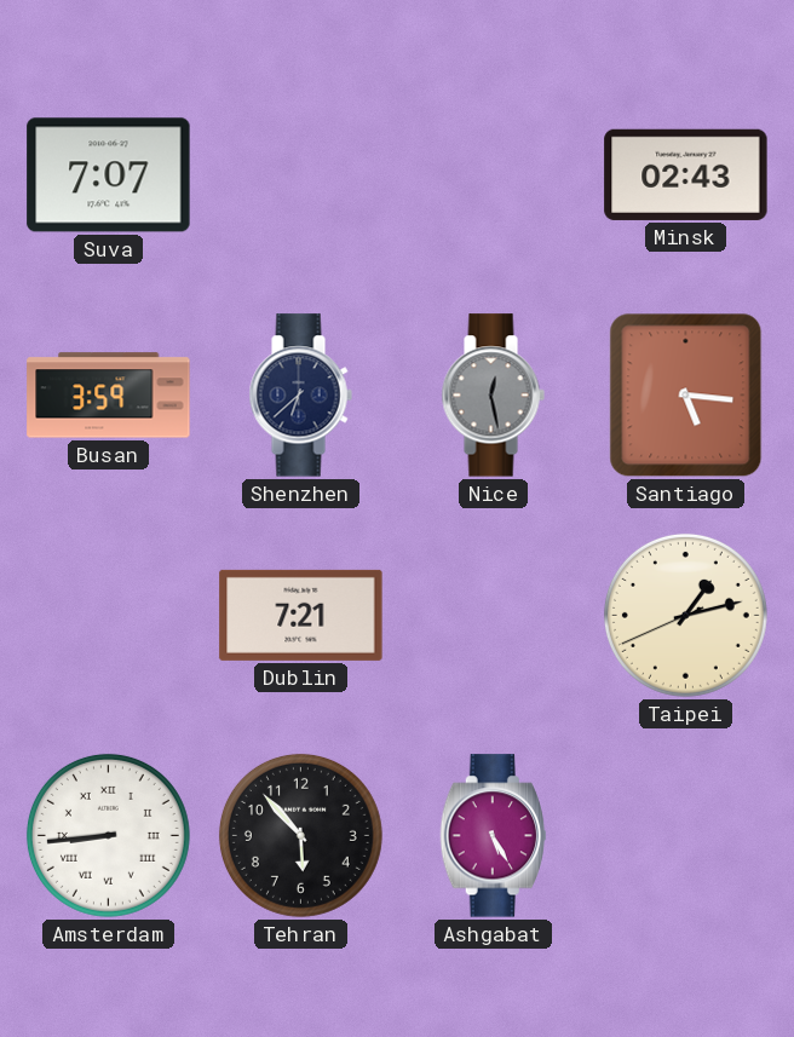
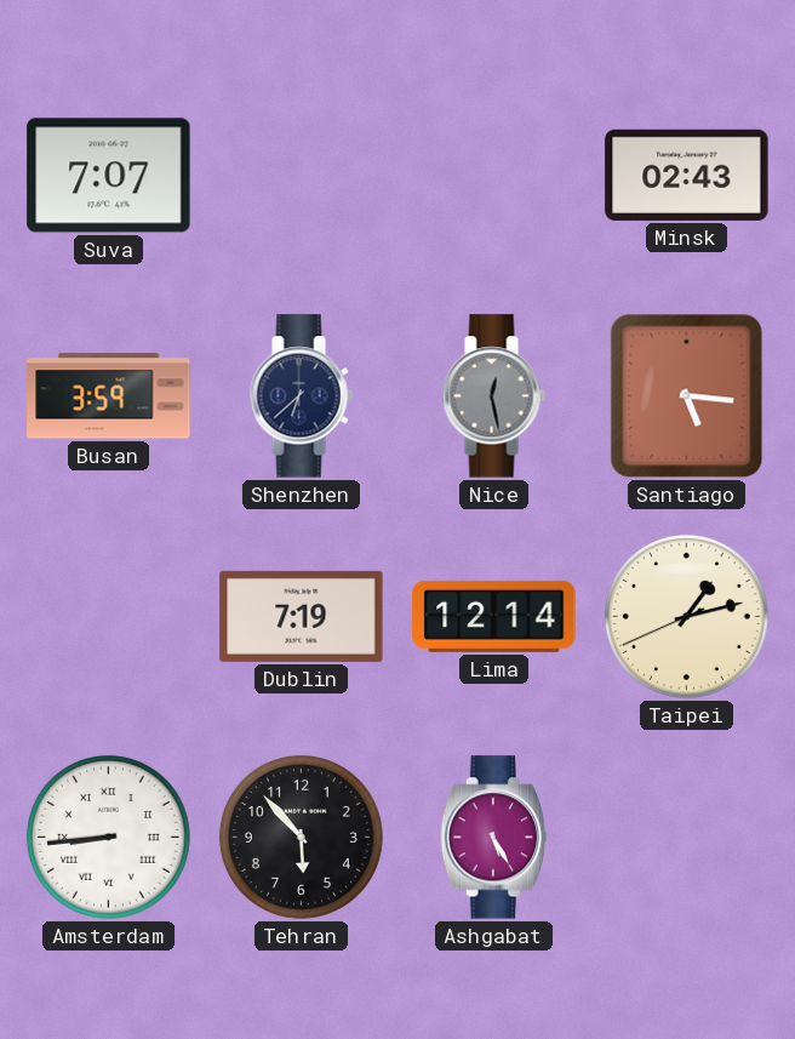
Dublin: 7:21 -> 7:19
Lima: none -> 12:14
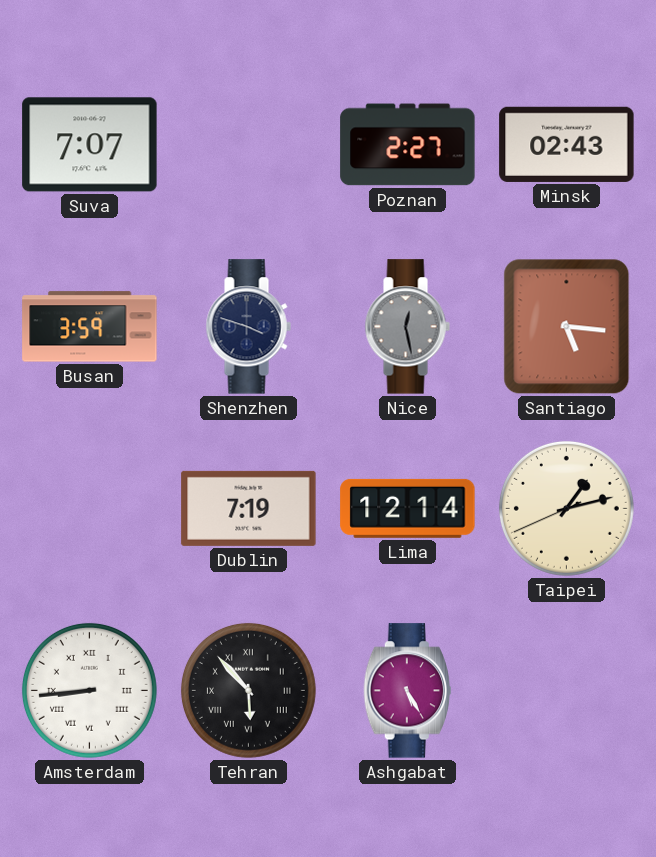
Poznan: none -> 2:27
Shenzhen: 6:38 -> 3:48
Tehran numerals: Arabic -> Roman
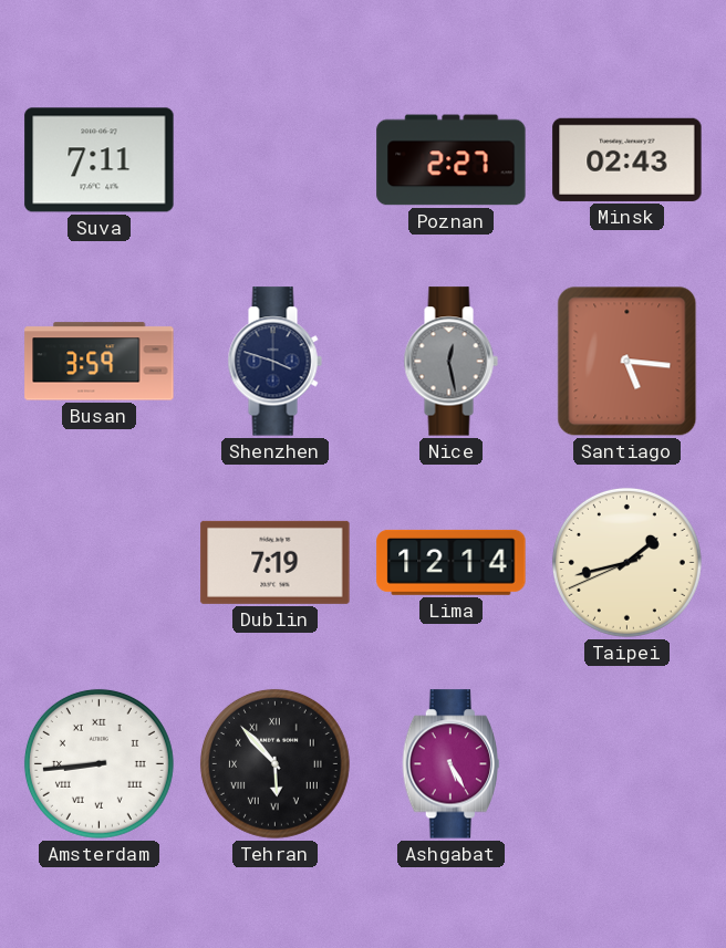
Suva: 7:07 -> 7:11
Taipei: 1:12 -> 1:42
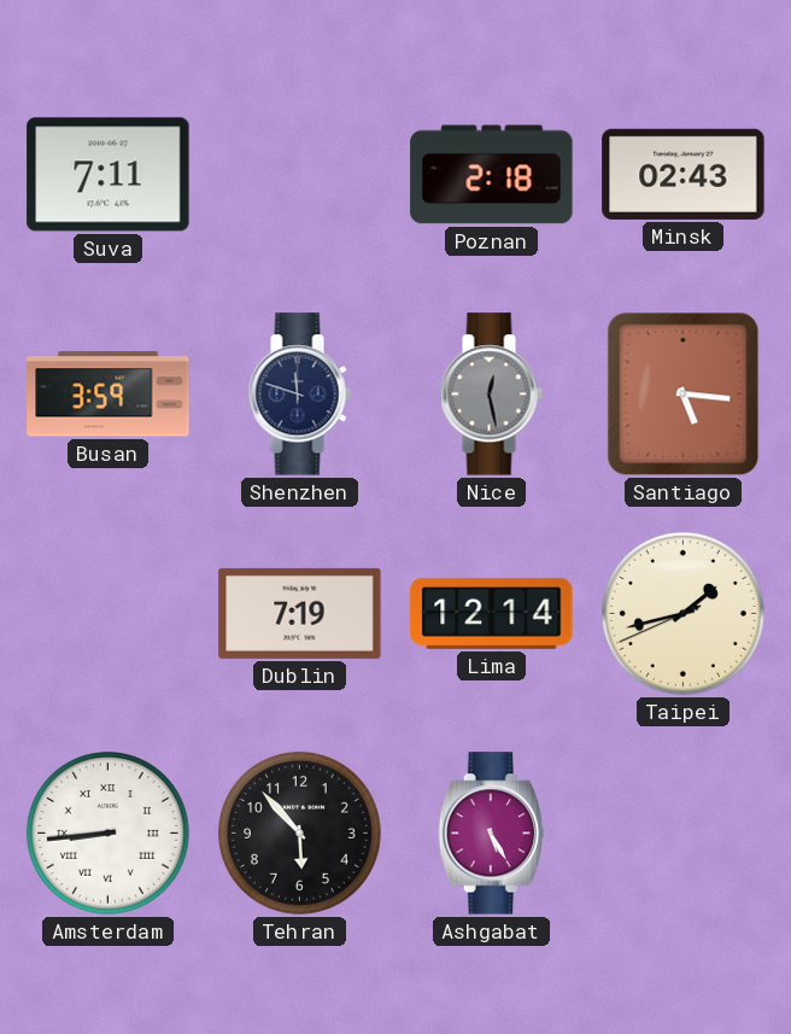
Poznan: 2:27 -> 2:18
Shenzhen: 3:48 -> 11:48
Tehran numerals: Roman -> Arabic
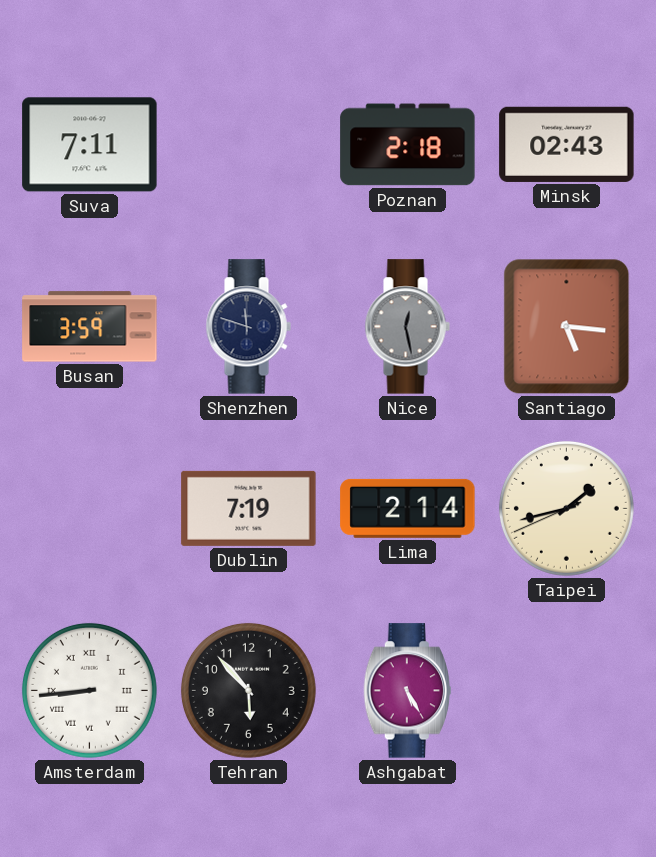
Lima: 12:14 -> 2:14
